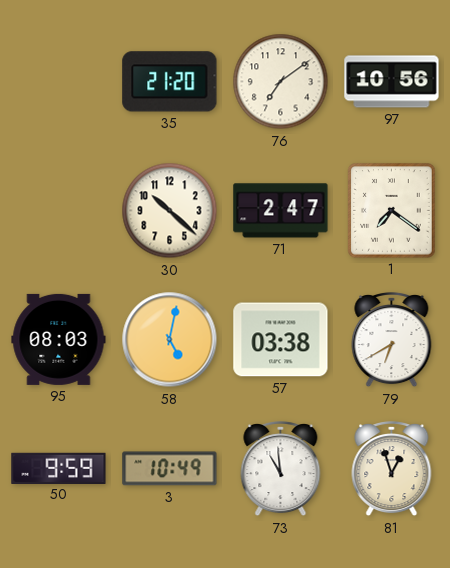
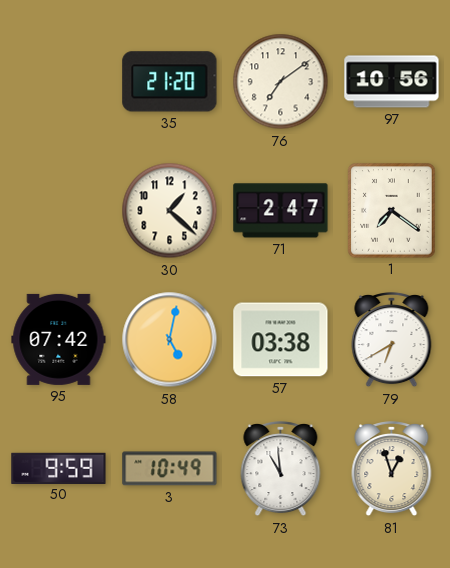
30: 10:22 -> 1:22
95: 08:03 -> 07:42
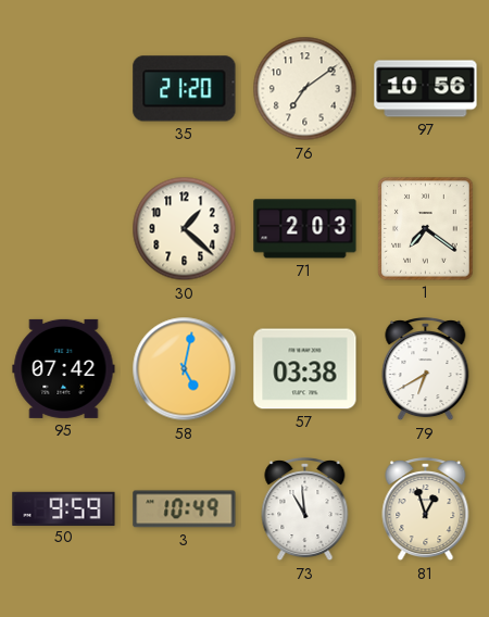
71: 2:47 -> 2:03
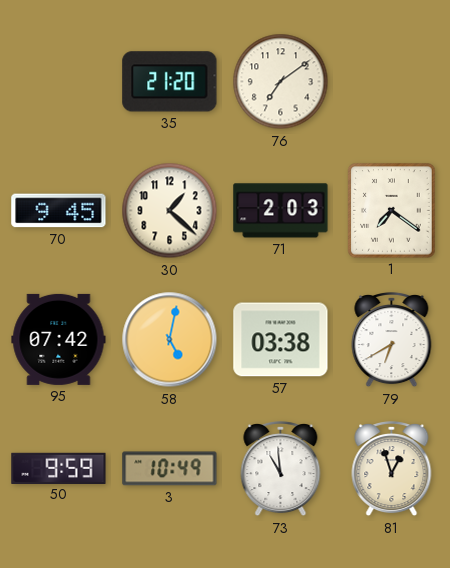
97: 10:56 -> none
70: none -> 9:45
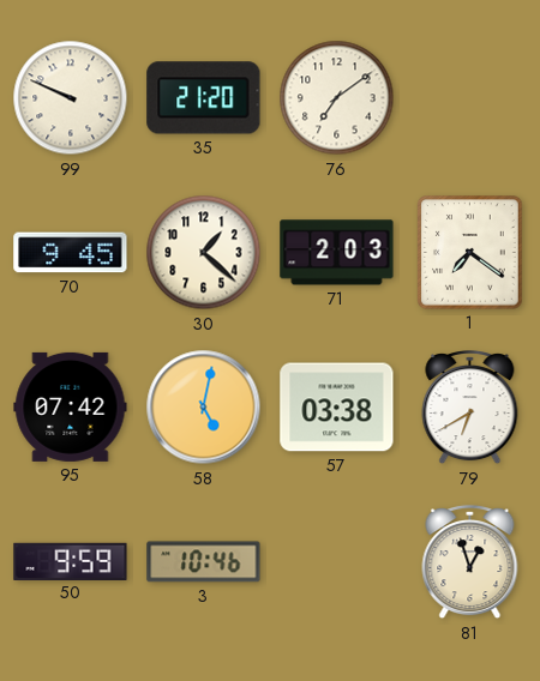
99: none -> 9:49
3: 10:49 -> 10:46
73: 10:59 -> none
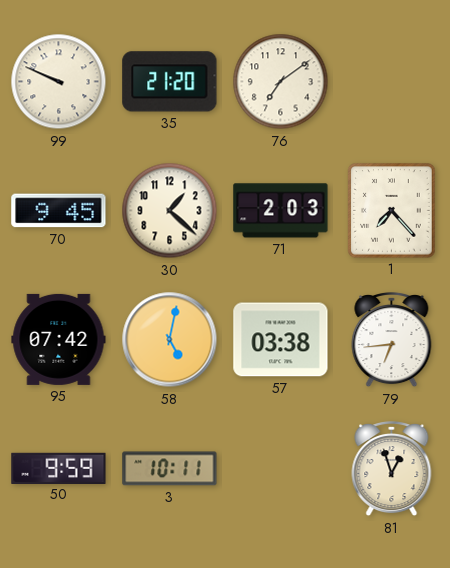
1: 7:21 -> 7:23
79: 6:40 -> 6:44
3: 10:46 -> 10:11
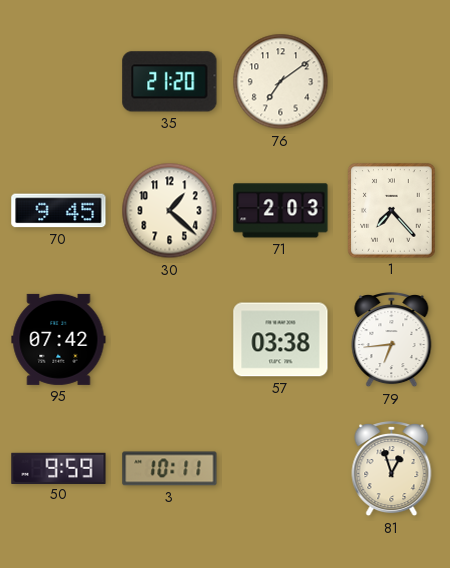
99: 9:49 -> none
58: 5:02 -> none
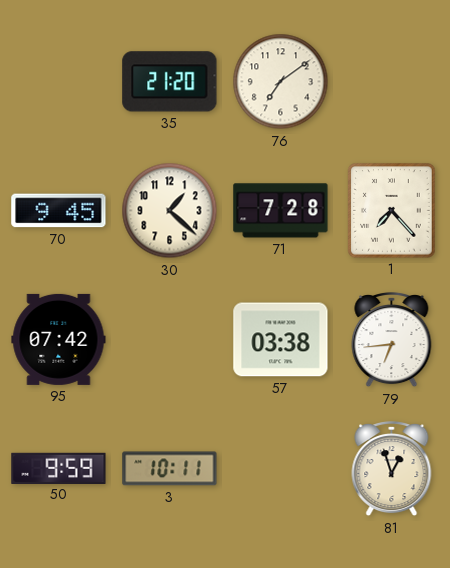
71: 2:03 -> 7:28
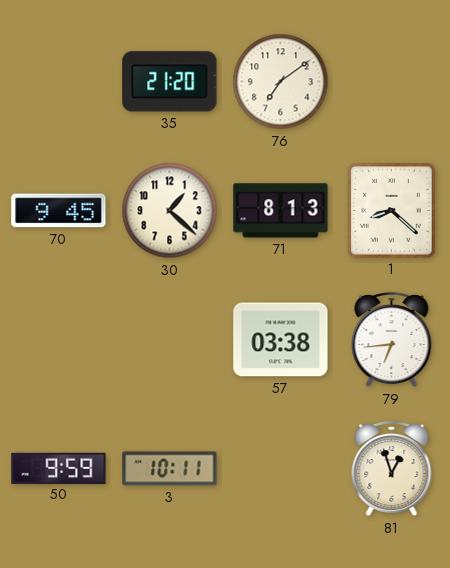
71: 7:28 -> 8:13
1: 7:23 -> 8:22
95: 07:42 -> none
